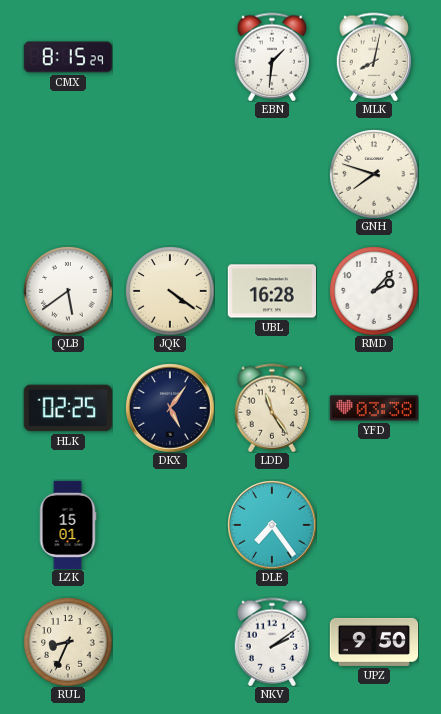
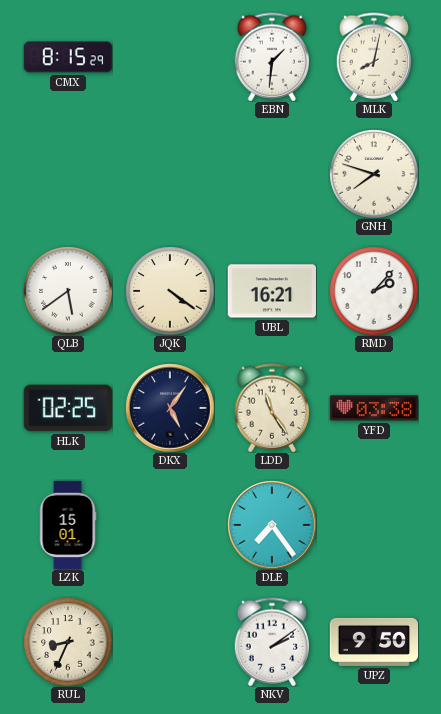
UBL: 16:28 -> 16:21
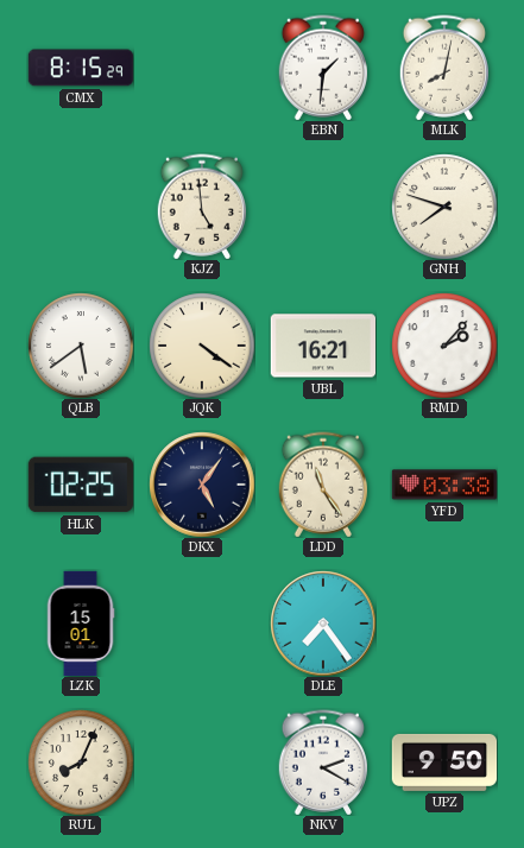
KJZ: none -> 4:59
RUL: 8:34 -> 8:04
NKV: 2:09 -> 2:20
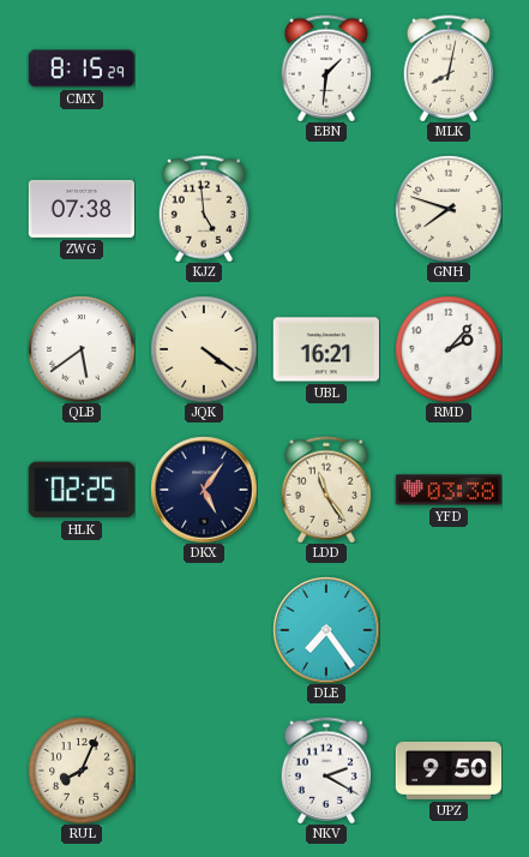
ZWG: none -> 07:38
LZK: 15:01 -> none
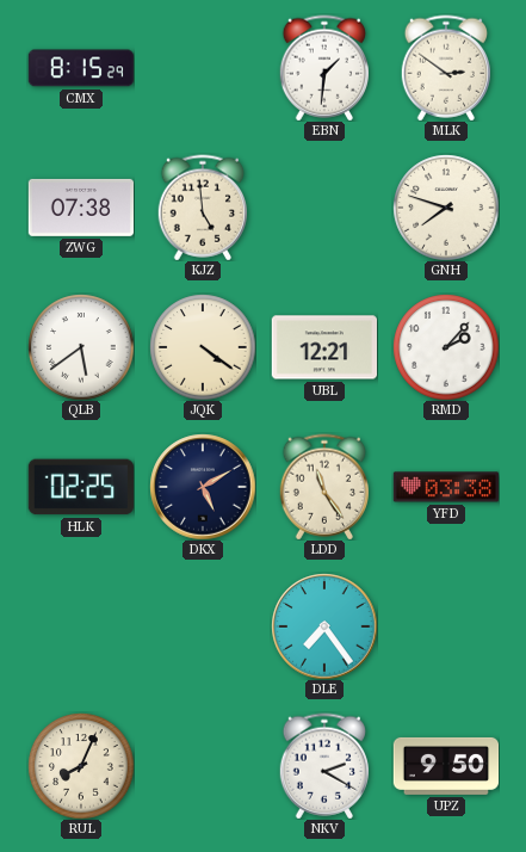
MLK: 8:02 -> 2:51
UBL: 16:21 -> 12:21
DKX: 5:06 -> 5:10
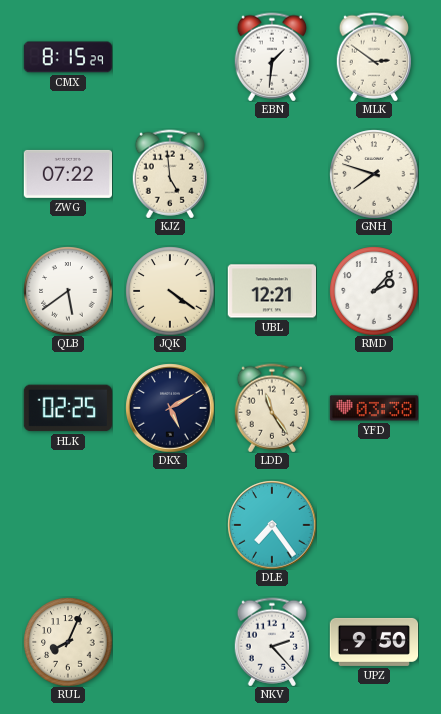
ZWG: 07:38 -> 07:22
NKV: 2:20 -> 2:23
